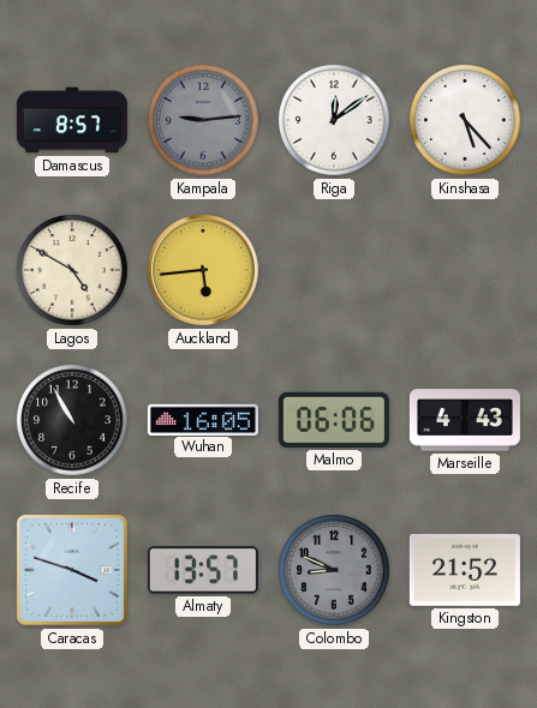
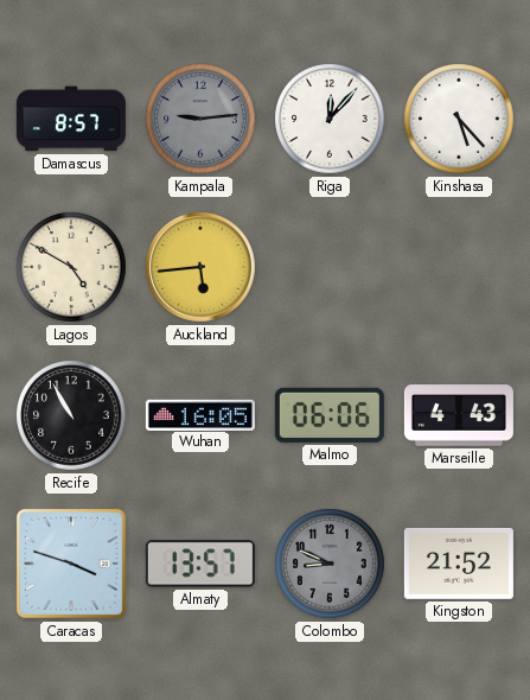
Riga: 12:09 -> 12:07
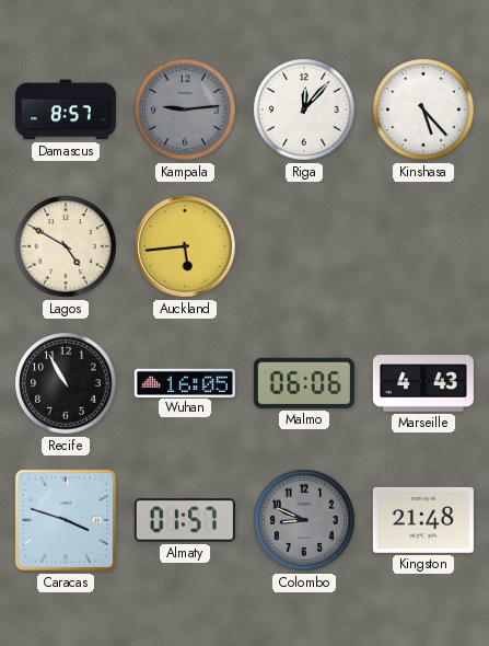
Almaty: 13:57 -> 01:57
Kingston: 21:52 -> 21:48
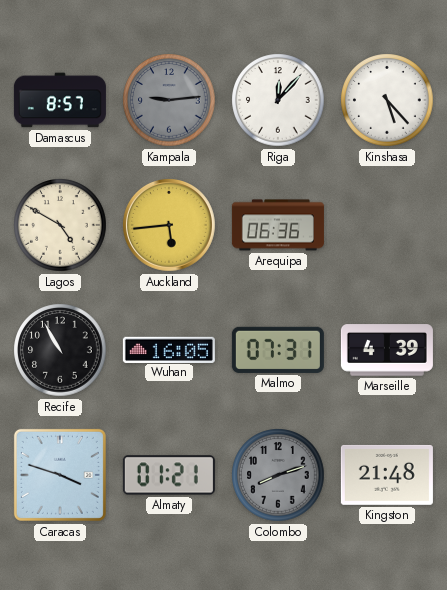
Arequipa: none -> 06:36
Malmo: 06:06 -> 07:31
Marseille: 4:43 -> 4:39
Almaty: 01:57 -> 01:21
Colombo: 8:49 -> 8:12
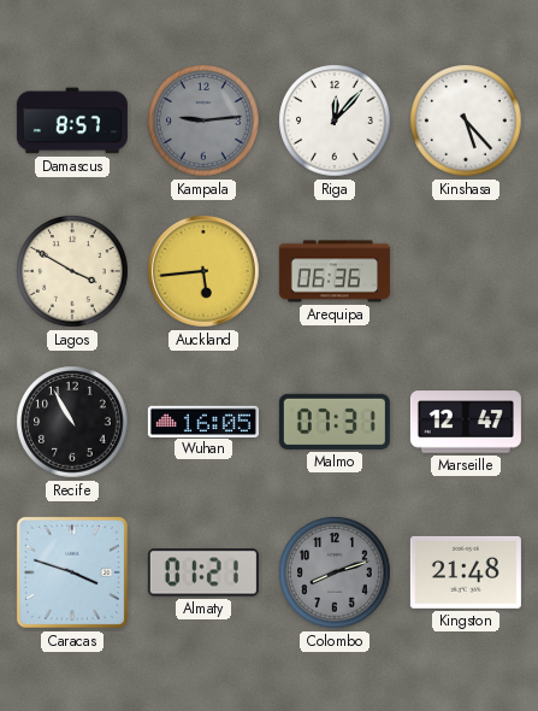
Lagos: 4:50 -> 3:50
Marseille: 4:39 -> 12:47
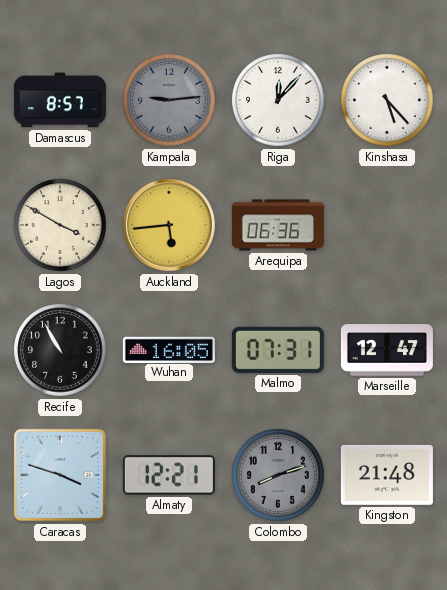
Almaty: 01:21 -> 12:21
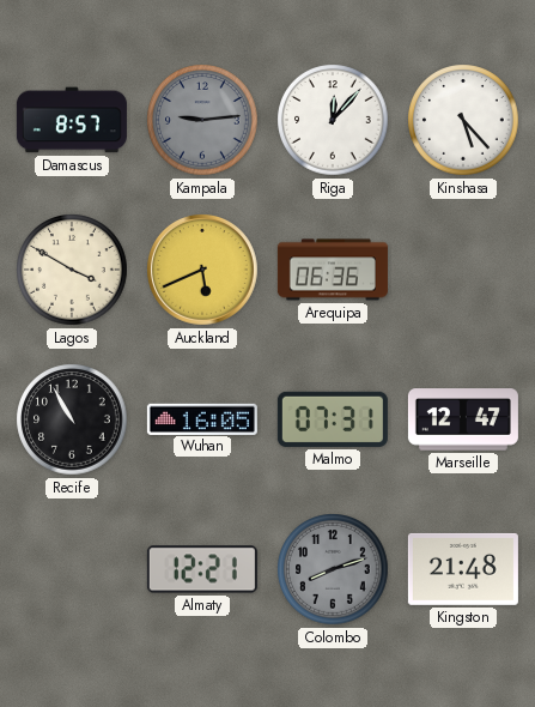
Auckland: 5:44 -> 5:41
Caracas: 3:48 -> none
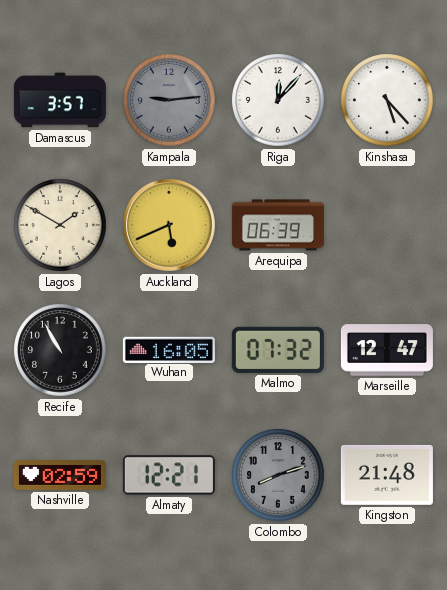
Damascus: 8:57 -> 3:57
Lagos: 3:50 -> 1:50
Arequipa: 06:36 -> 06:39
Malmo: 07:31 -> 07:32
Nashville: none -> 02:59
